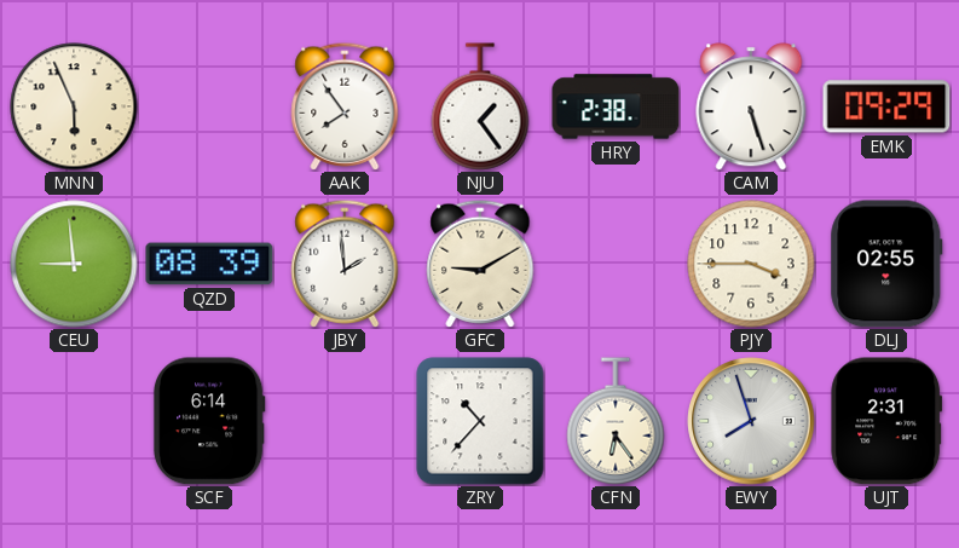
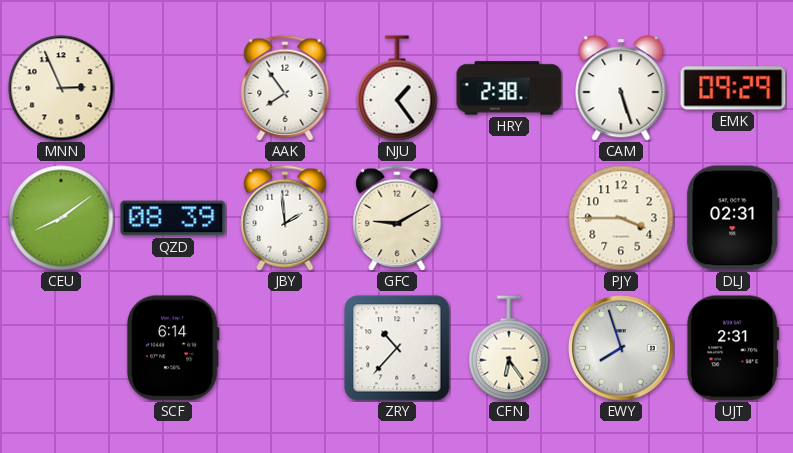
MNN: 5:56 -> 2:56
CEU: 8:59 -> 8:09
DLJ: 02:55 -> 02:31
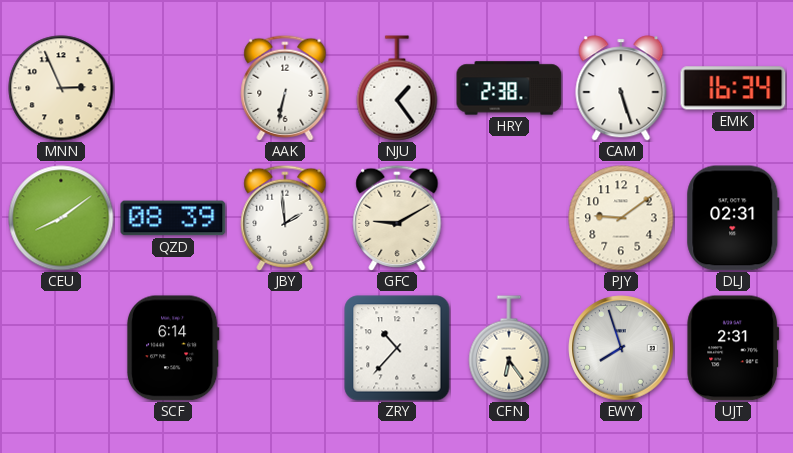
AAK: 7:54 -> 6:32
EMK: 09:29 -> 16:34
PJY: 3:45 -> 9:09
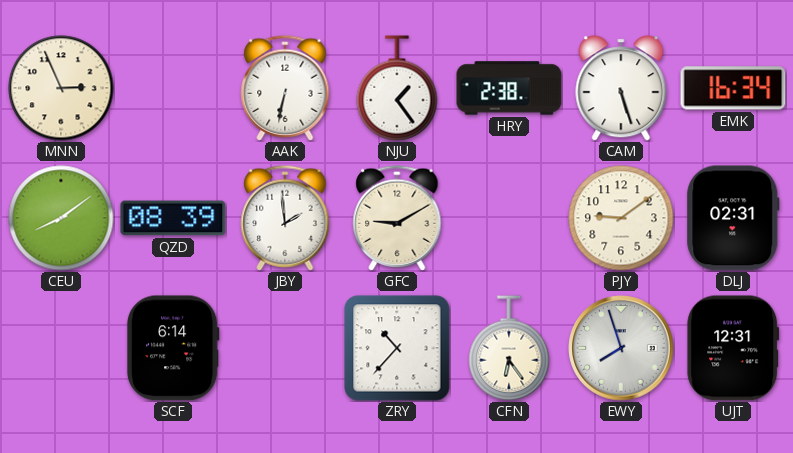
UJT: 2:31 -> 12:31
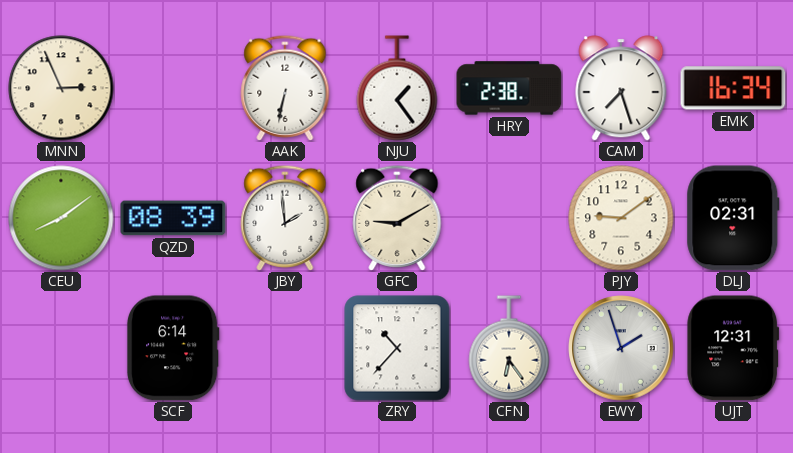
CAM: 5:27 -> 7:27
EWY: 7:57 -> 1:57
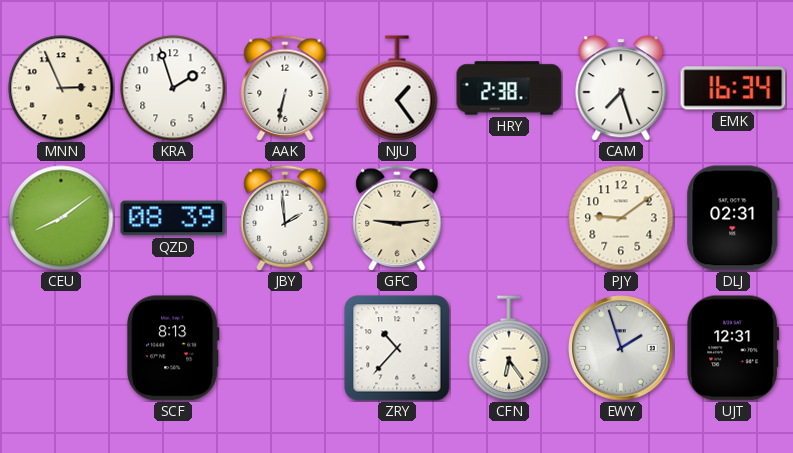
KRA: none -> 1:57
GFC: 9:10 -> 9:14
SCF: 6:14 -> 8:13
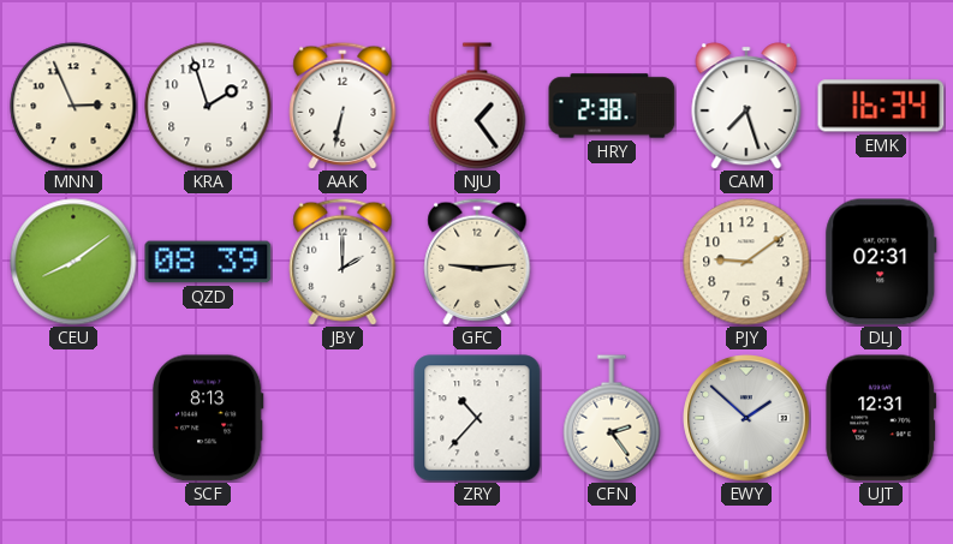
JBY: 1:59 -> 2:00
CFN: 6:24 -> 2:24
EWY: 1:57 -> 1:52
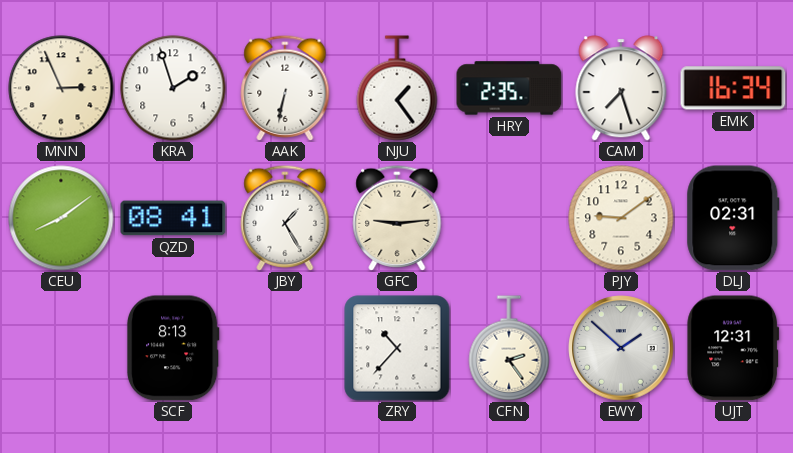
HRY: 2:38 -> 2:35
QZD: 08:39 -> 08:41
JBY: 2:00 -> 1:25
